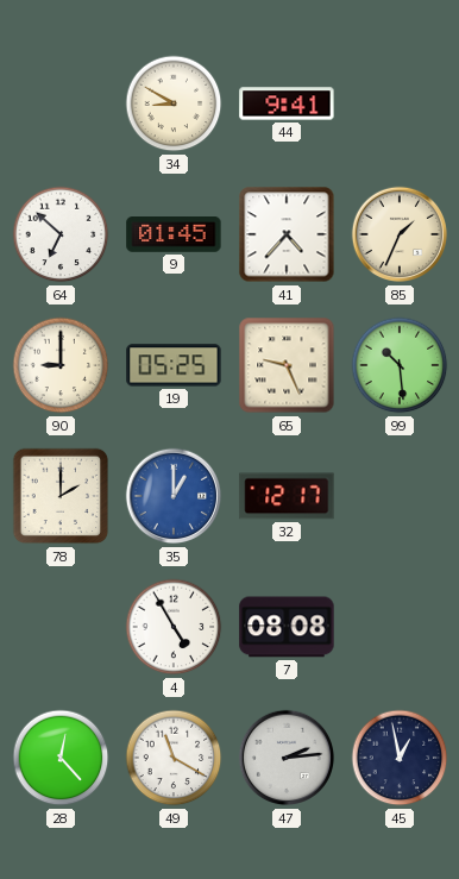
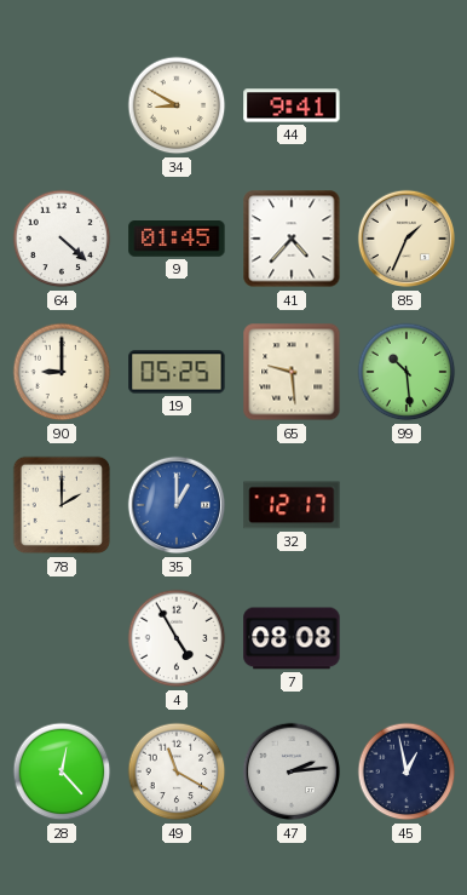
64: 6:52 -> 4:22
65: 9:26 -> 9:29
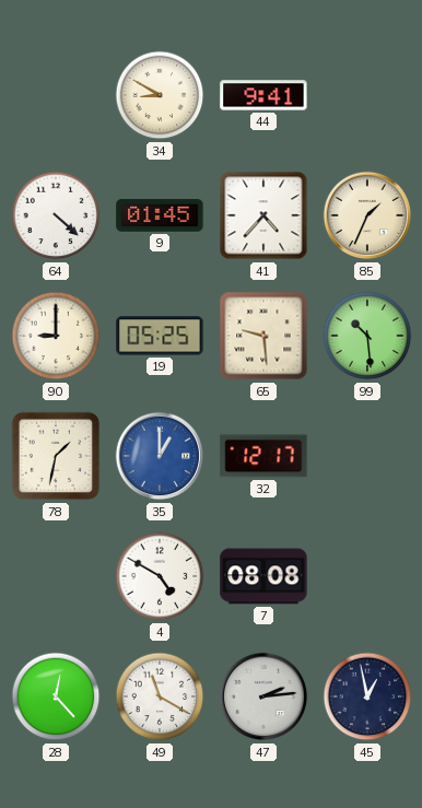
78: 2:00 -> 1:32
4: 4:55 -> 4:50
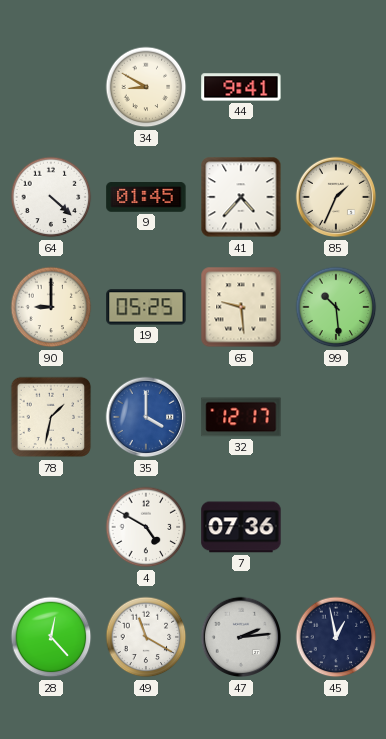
35: 1:00 -> 4:00
7: 08:08 -> 07:36
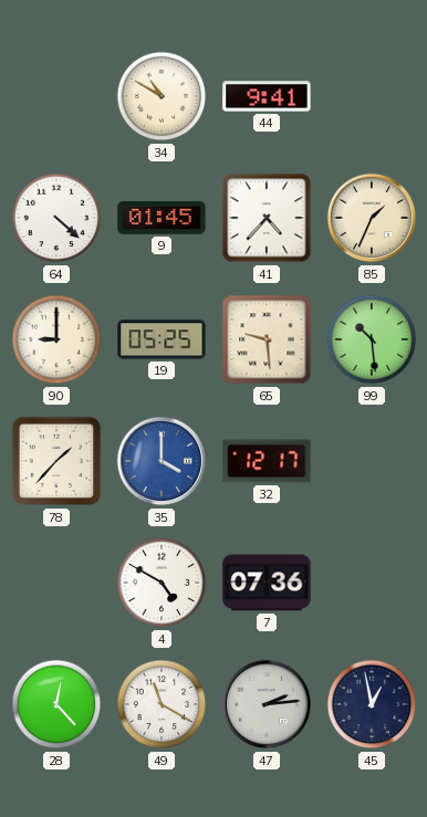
34: 8:50 -> 10:50
78: 1:32 -> 1:37
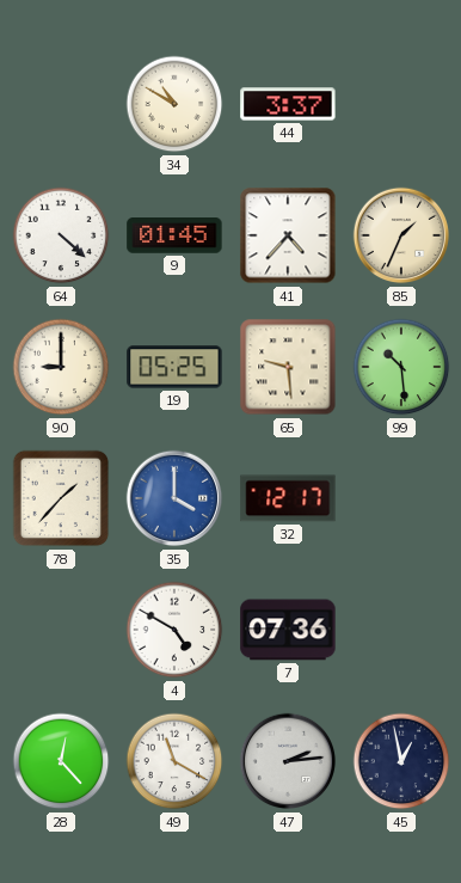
44: 9:41 -> 3:37
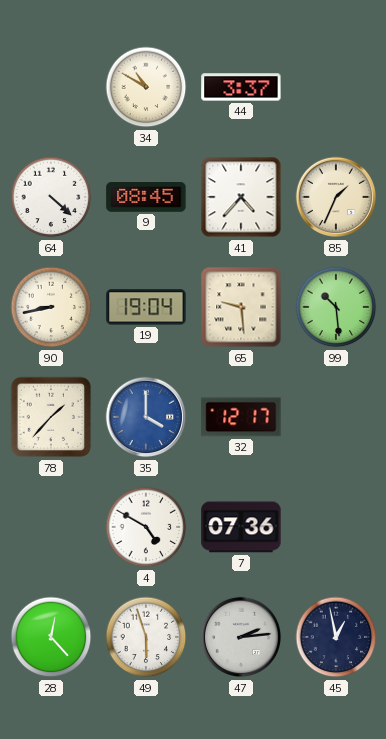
9: 01:45 -> 08:45
90: 9:00 -> 8:43
19: 05:25 -> 19:04
49: 11:20 -> 5:57
